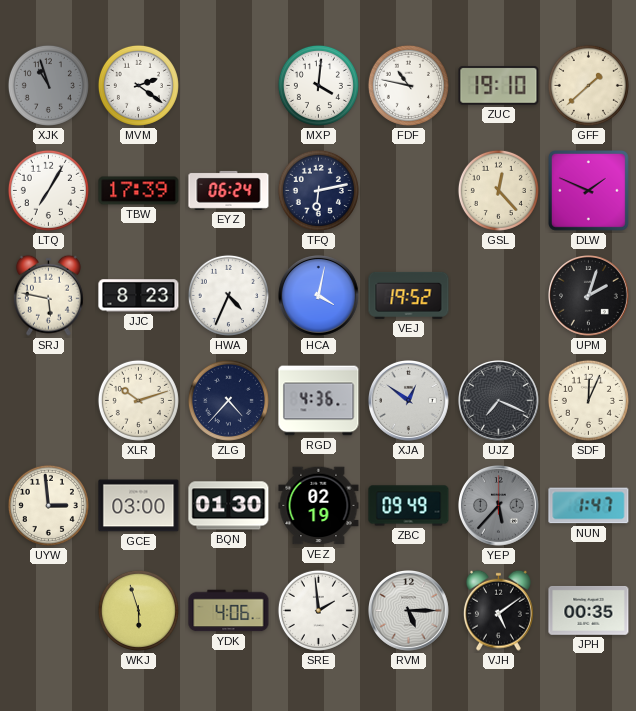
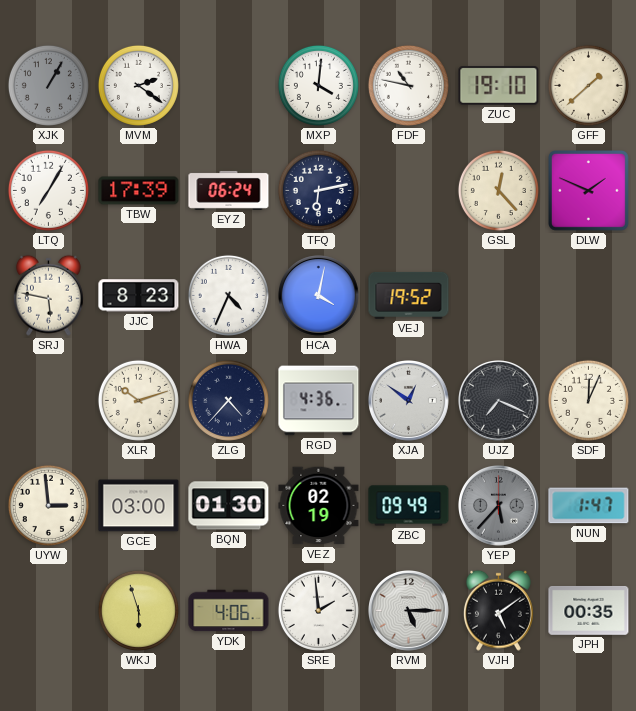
XJK: 10:57 -> 1:05
UPM: 2:03 -> none
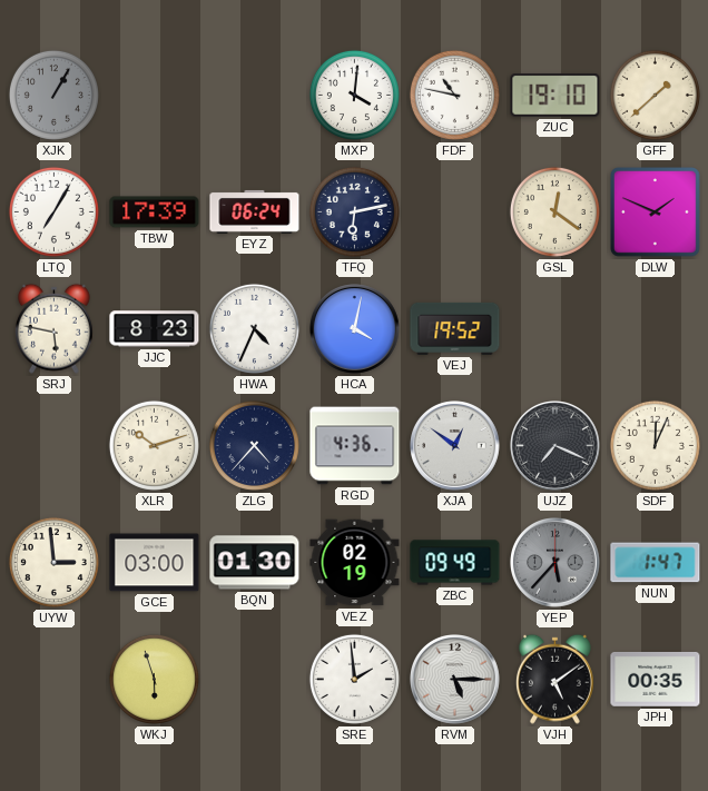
MVM: 2:21 -> none
GSL: 12:23 -> 12:21
YDK: 4:06 -> none
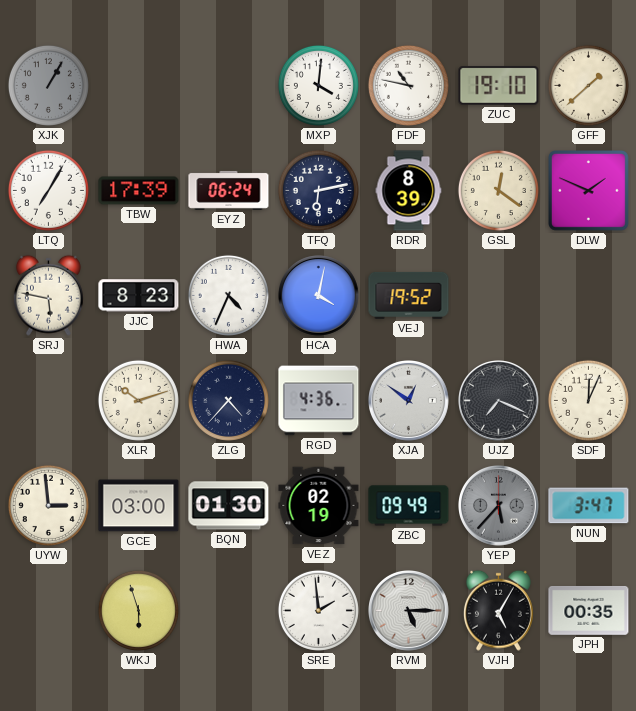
RDR: none -> 8:39
NUN: 1:47 -> 3:47
VJH: 5:09 -> 5:05
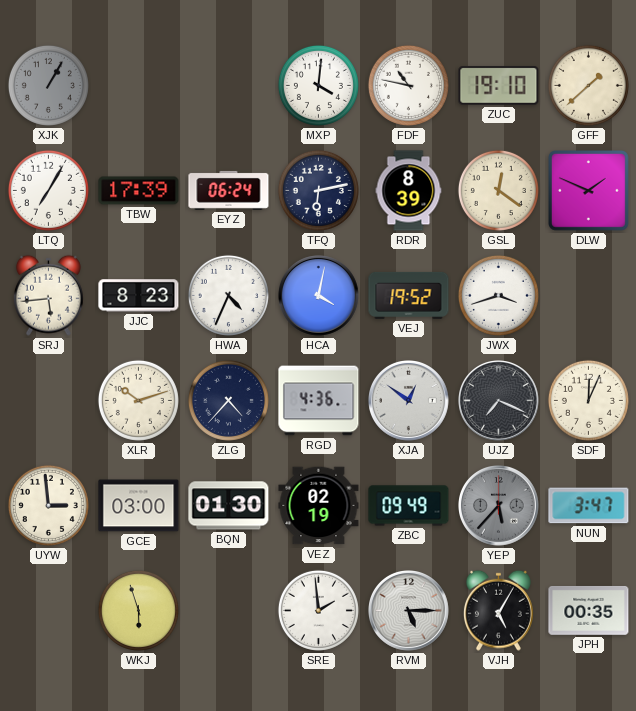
SRJ: 5:47 -> 5:44
JWX: none -> 3:42
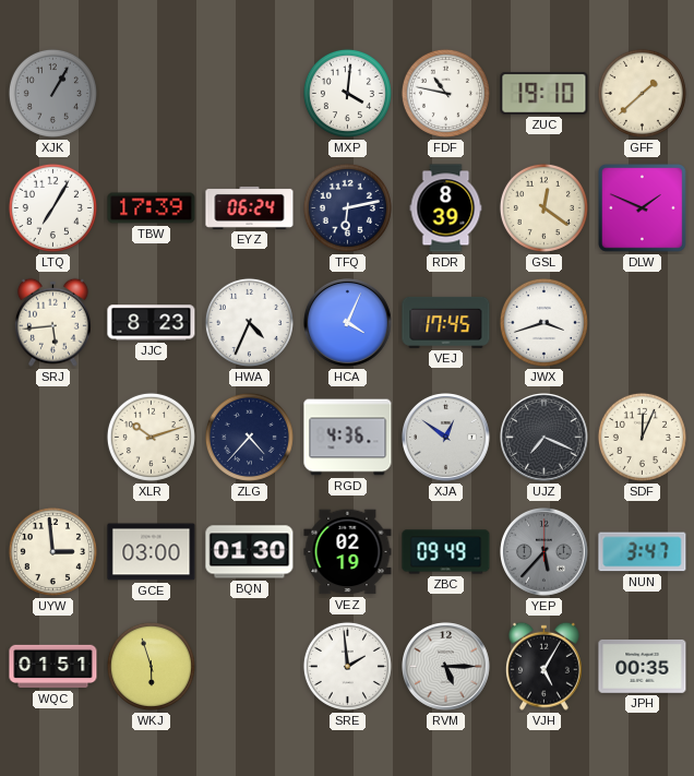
HCA: 4:02 -> 4:04
VEJ: 19:52 -> 17:45
WQC: none -> 01:51
